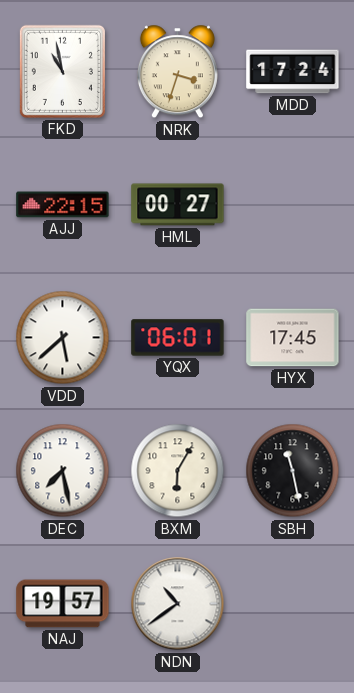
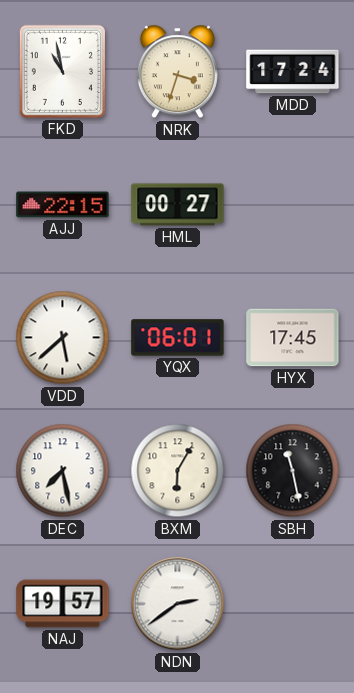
NDN: 10:39 -> 2:39
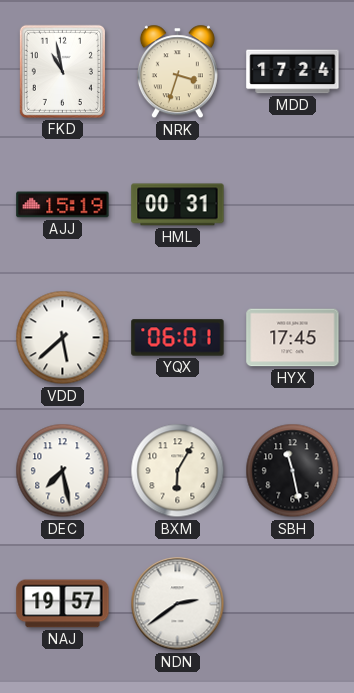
AJJ: 22:15 -> 15:19
HML: 00:27 -> 00:31
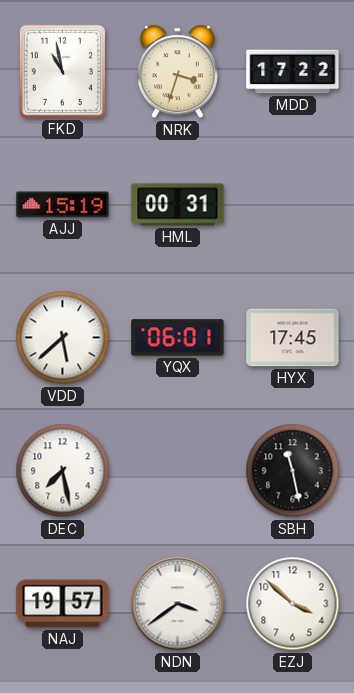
MDD: 17:24 -> 17:22
BXM: 6:05 -> none
NDN: 2:39 -> 3:39
EZJ: none -> 3:52
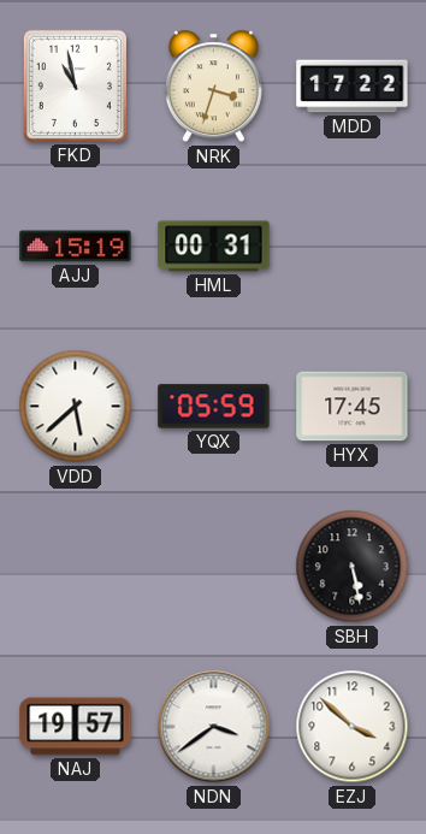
YQX: 06:01 -> 05:59
DEC: 7:28 -> none
SBH: 11:28 -> 5:28
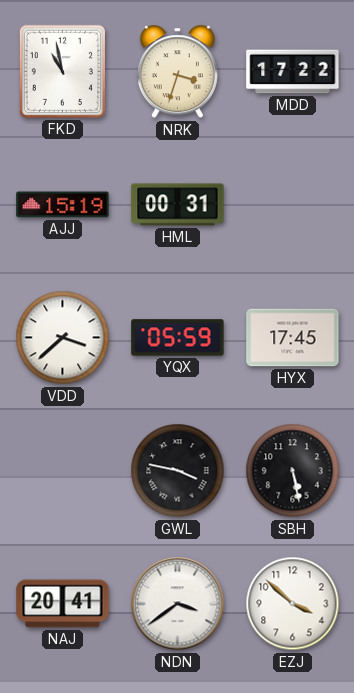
VDD: 5:38 -> 3:38
GWL: none -> 3:47
NAJ: 19:57 -> 20:41
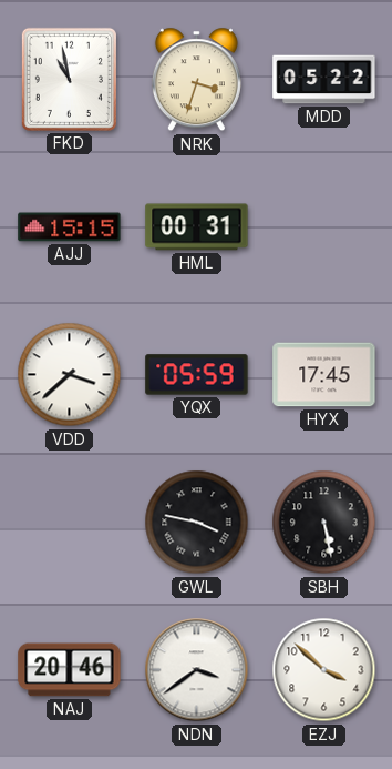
MDD: 17:22 -> 05:22
AJJ: 15:19 -> 15:15
NAJ: 20:41 -> 20:46
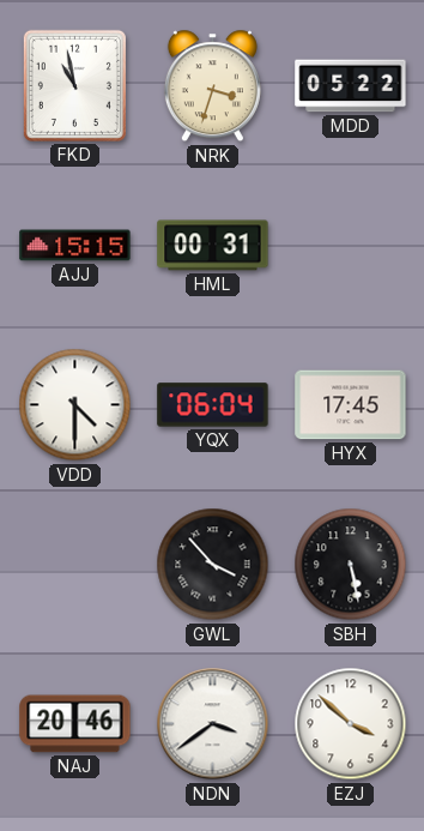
VDD: 3:38 -> 4:30
YQX: 05:59 -> 06:04
GWL: 3:47 -> 3:53
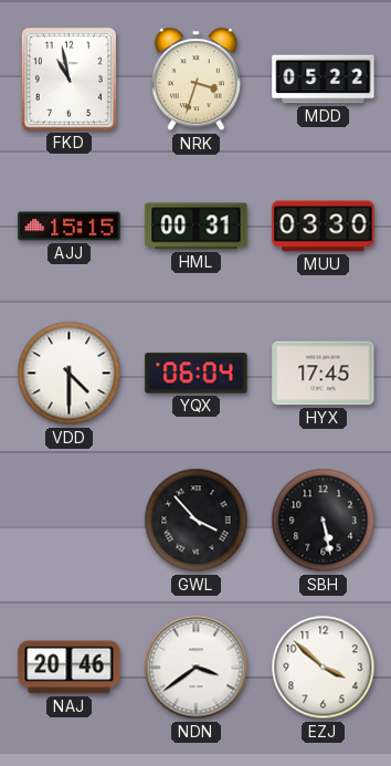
MUU: none -> 03:30
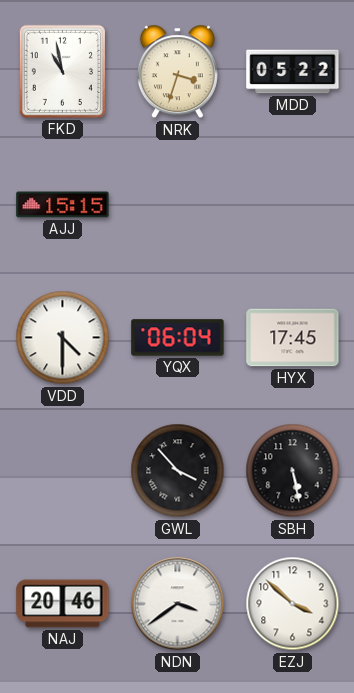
HML: 00:31 -> none
MUU: 03:30 -> none
